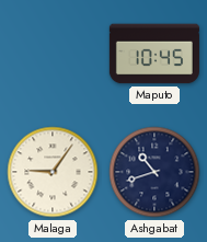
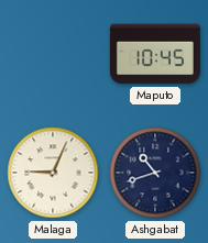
Malaga: 9:06 -> 9:04
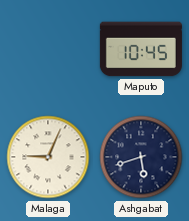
Ashgabat: 10:42 -> 5:42
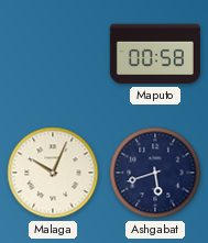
Maputo: 10:45 -> 00:58
Malaga: 9:04 -> 10:04
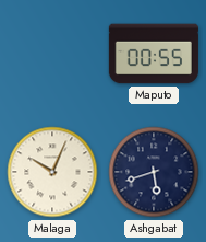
Maputo: 00:58 -> 00:55
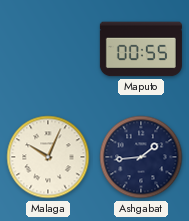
Ashgabat: 5:42 -> 1:44
